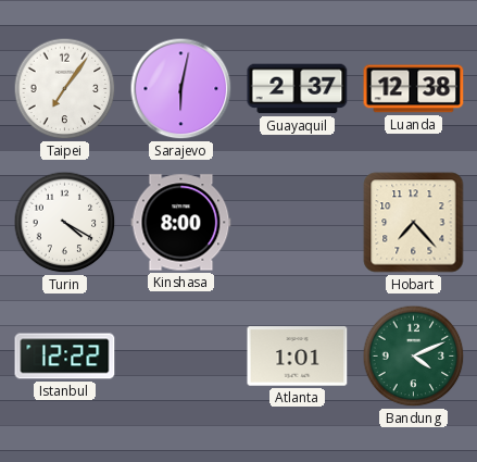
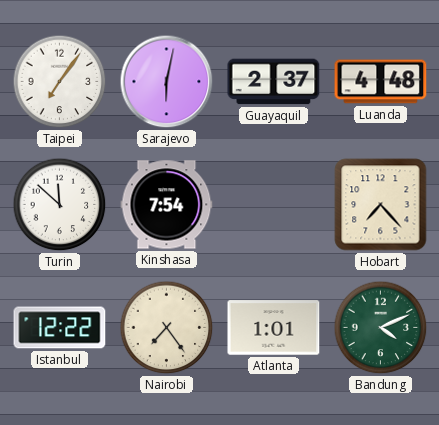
Luanda: 12:38 -> 4:48
Turin: 4:20 -> 11:52
Kinshasa: 8:00 -> 7:54
Nairobi: none -> 7:24
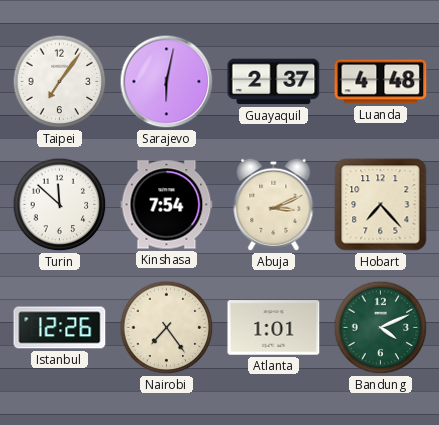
Abuja: none -> 3:11
Istanbul: 12:22 -> 12:26
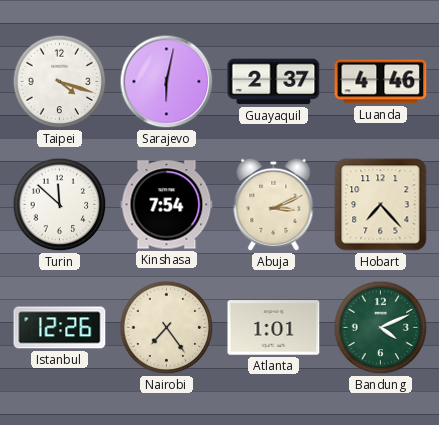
Taipei: 7:06 -> 4:18
Luanda: 4:48 -> 4:46
